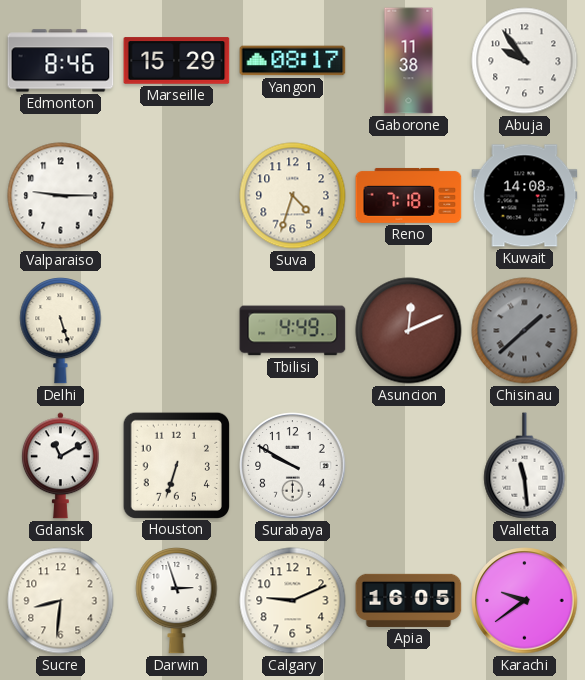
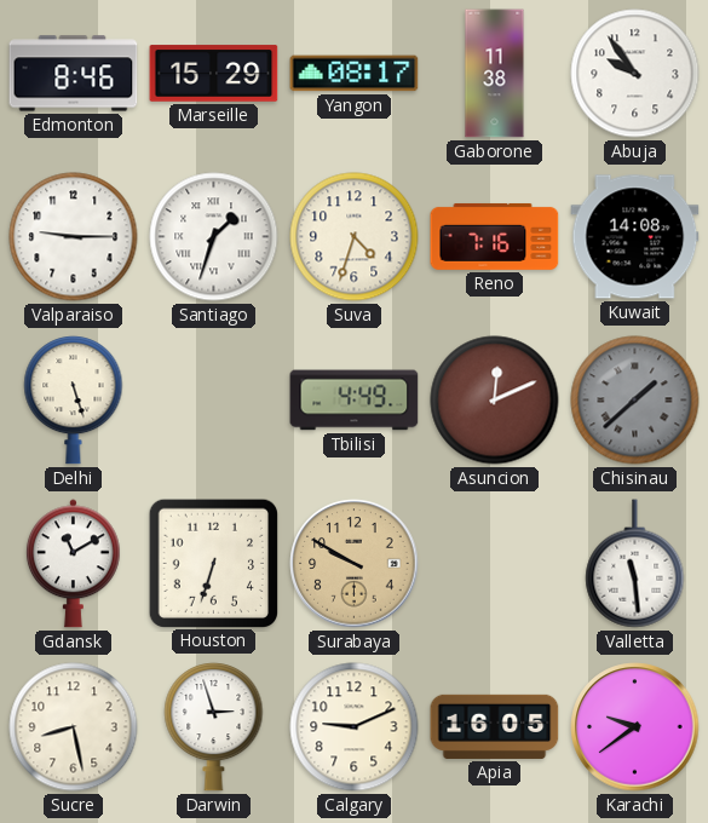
Santiago: none -> 1:33
Reno: 7:18 -> 7:16
Surabaya dial: white -> champagne
Sucre: 8:31 -> 8:28
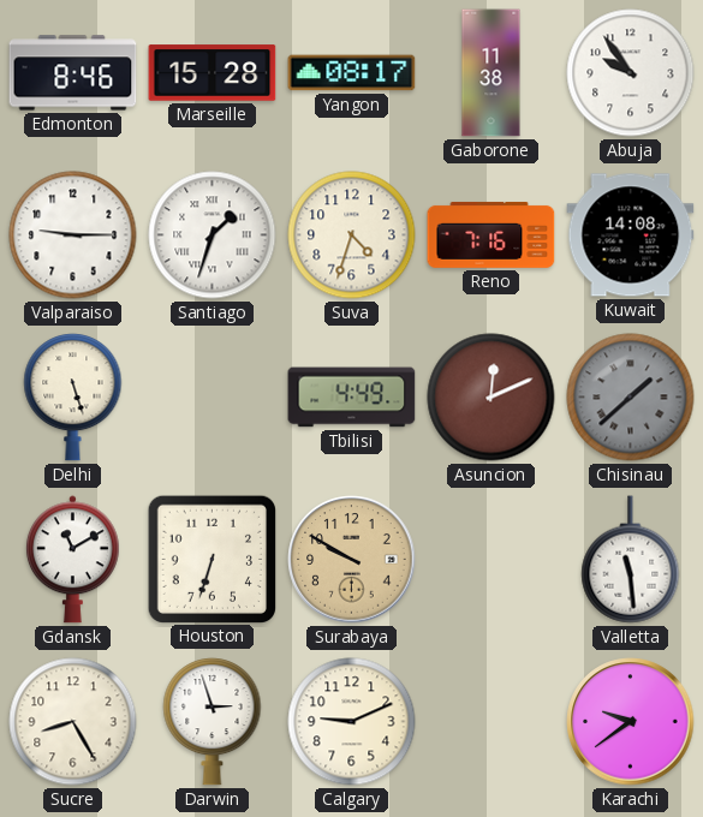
Marseille: 15:29 -> 15:28
Sucre: 8:28 -> 8:25
Apia: 16:05 -> none
